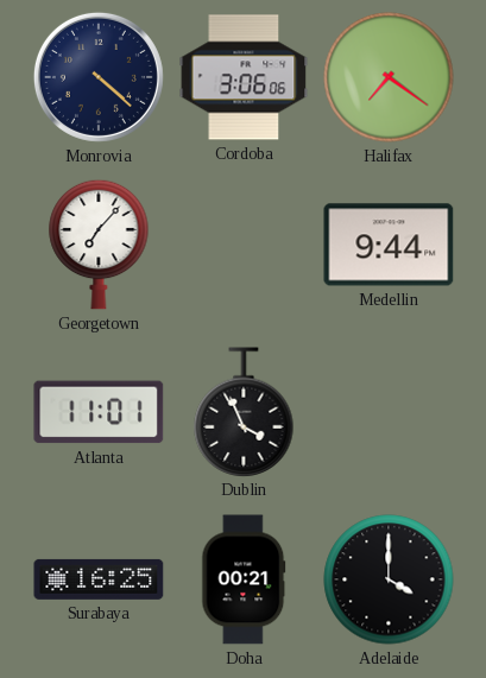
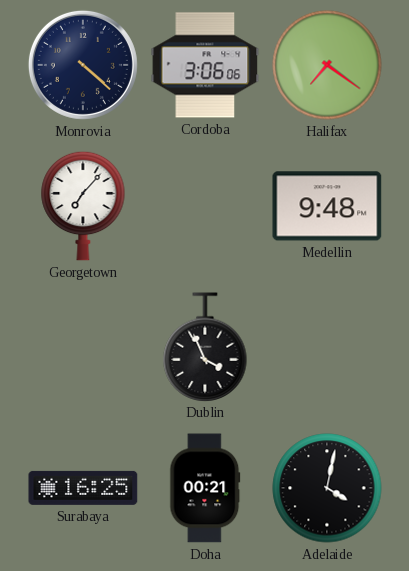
Medellin: 9:44 -> 9:48
Atlanta: 11:01 -> none
Adelaide: 4:00 -> 4:02
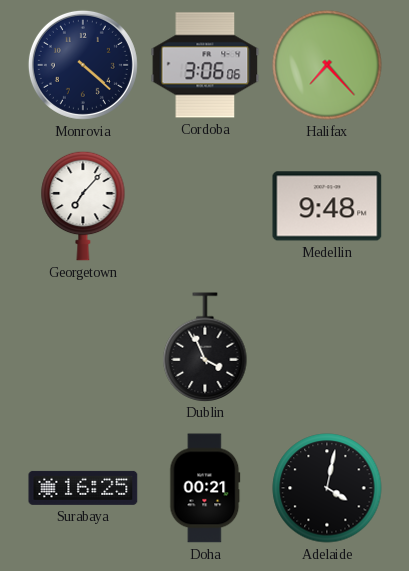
Halifax: 7:21 -> 7:23
